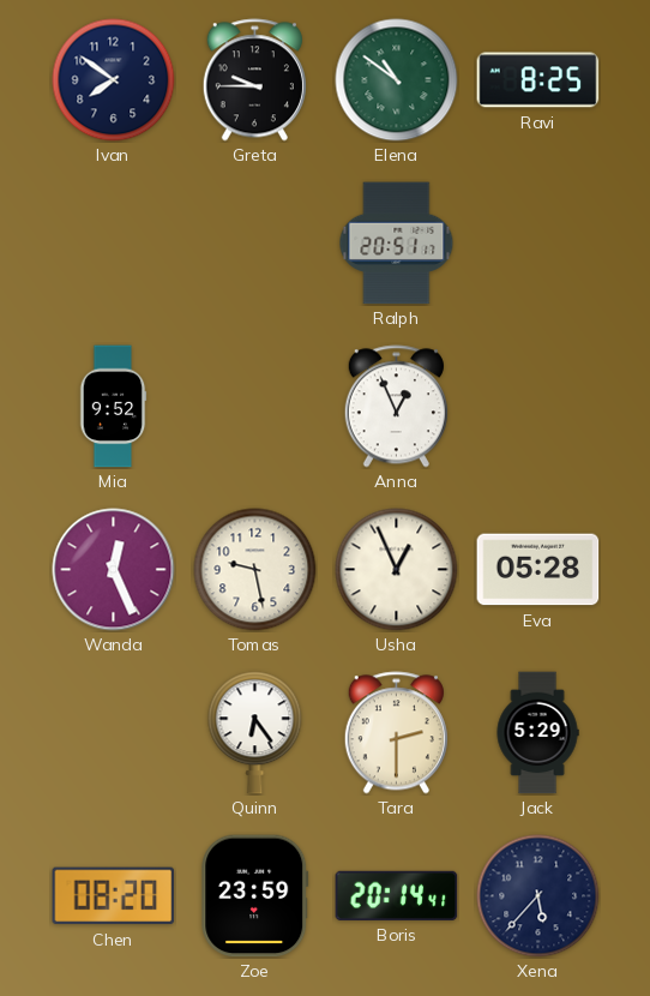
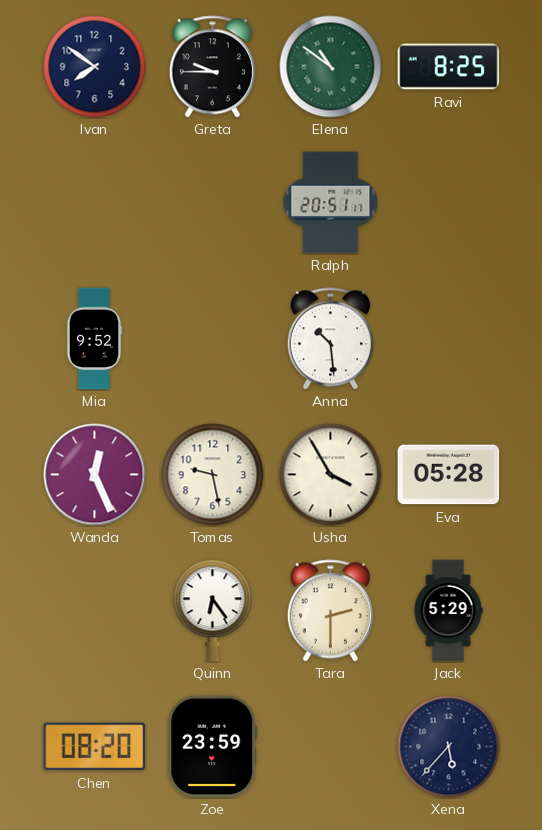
Anna: 12:56 -> 10:29
Usha: 12:56 -> 3:55
Boris: 20:14 -> none
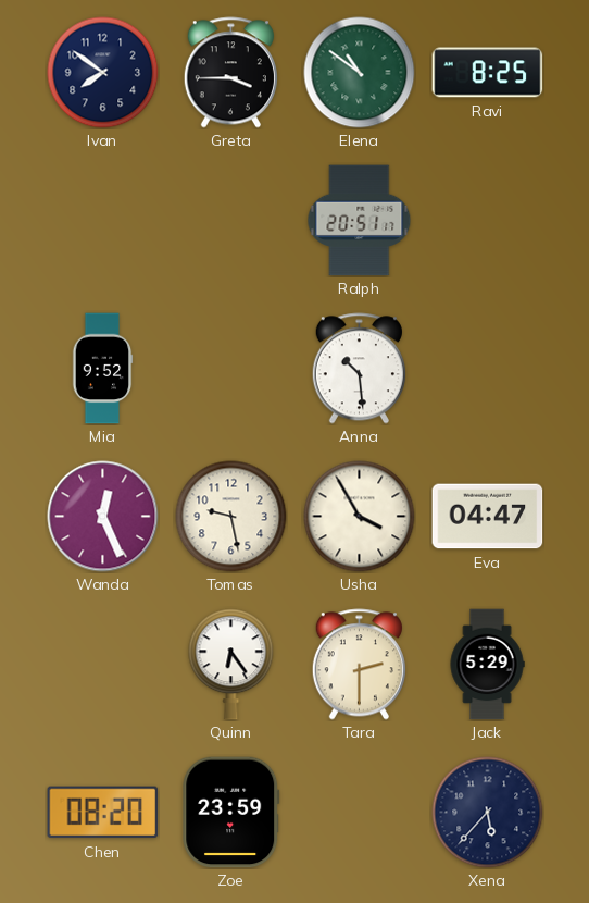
Greta: 9:45 -> 3:45
Eva: 05:28 -> 04:47
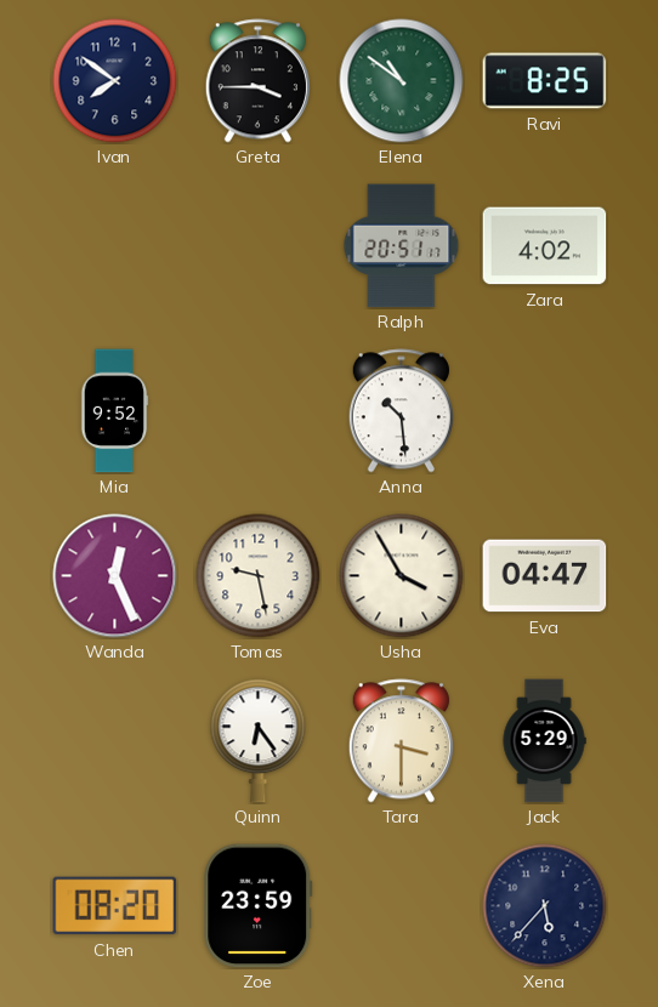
Zara: none -> 4:02
Tara: 2:30 -> 3:30
